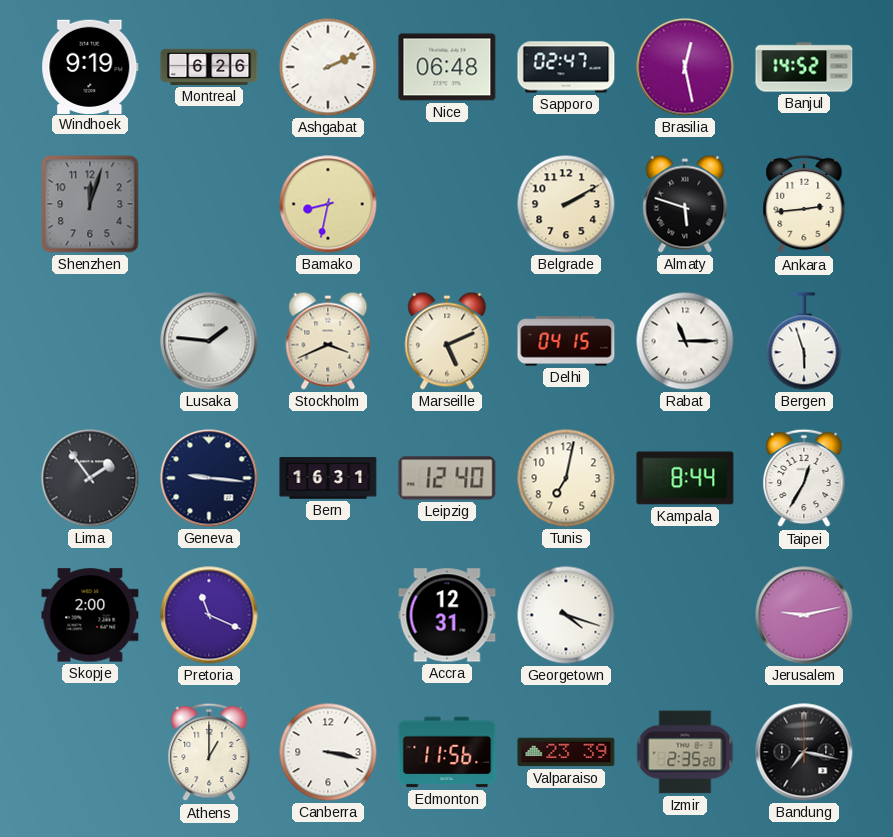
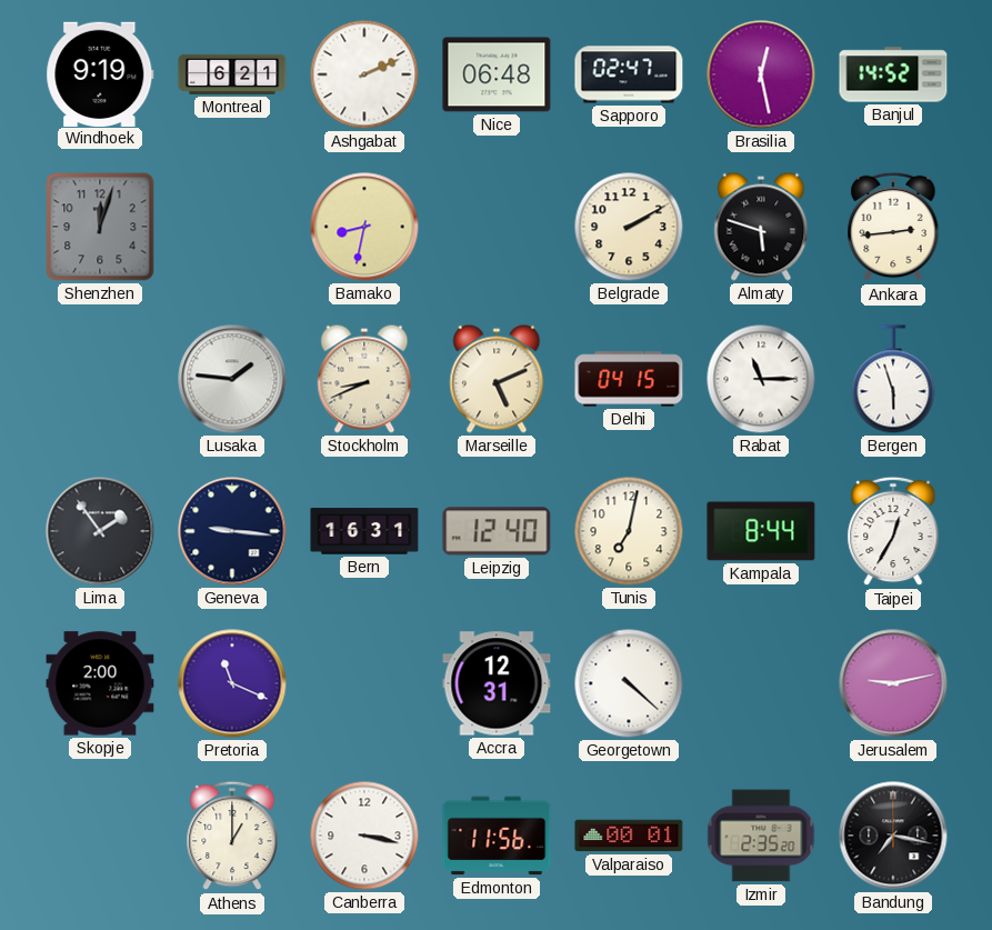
Montreal: 6:26 -> 6:21
Stockholm: 3:41 -> 8:41
Georgetown: 4:18 -> 4:22
Valparaiso: 23:39 -> 00:01
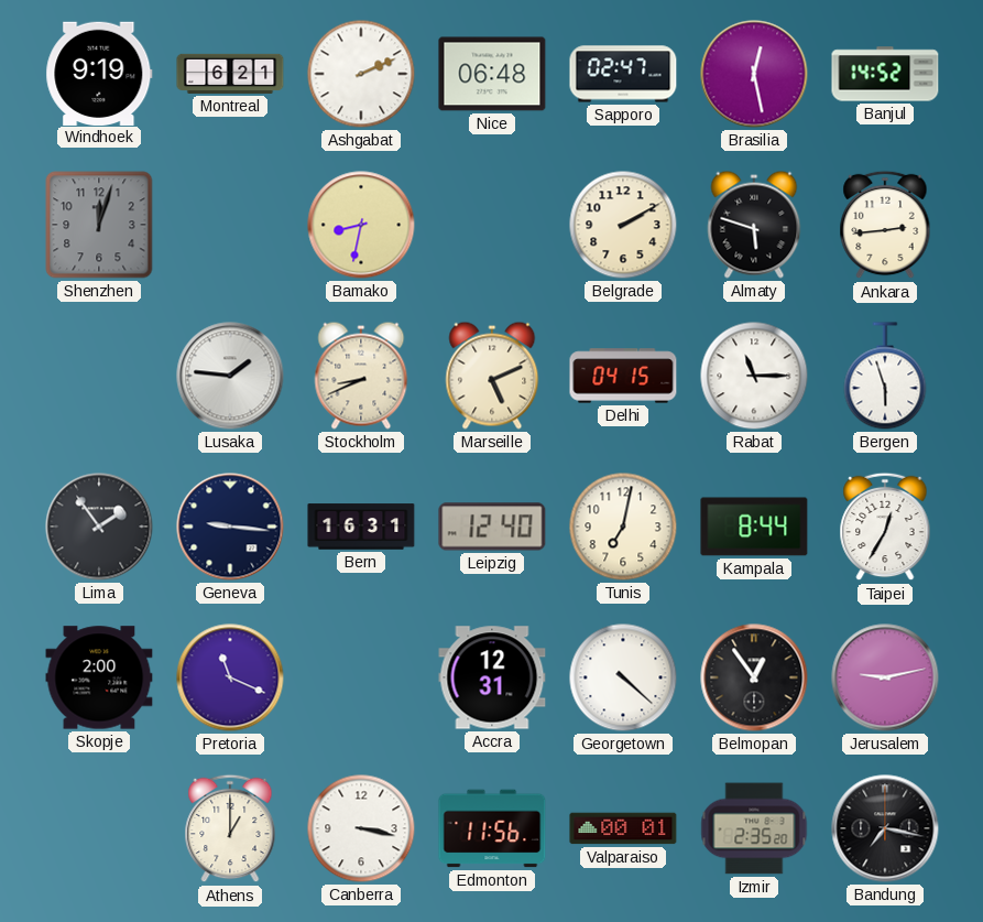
Belmopan: none -> 12:54
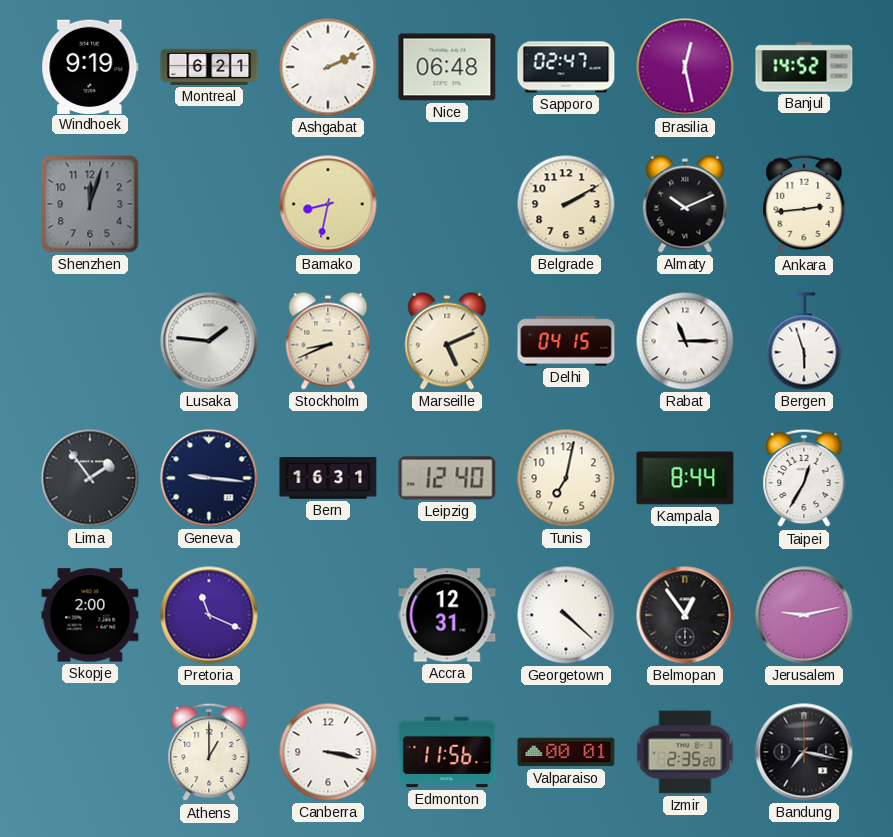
Almaty: 5:48 -> 10:11
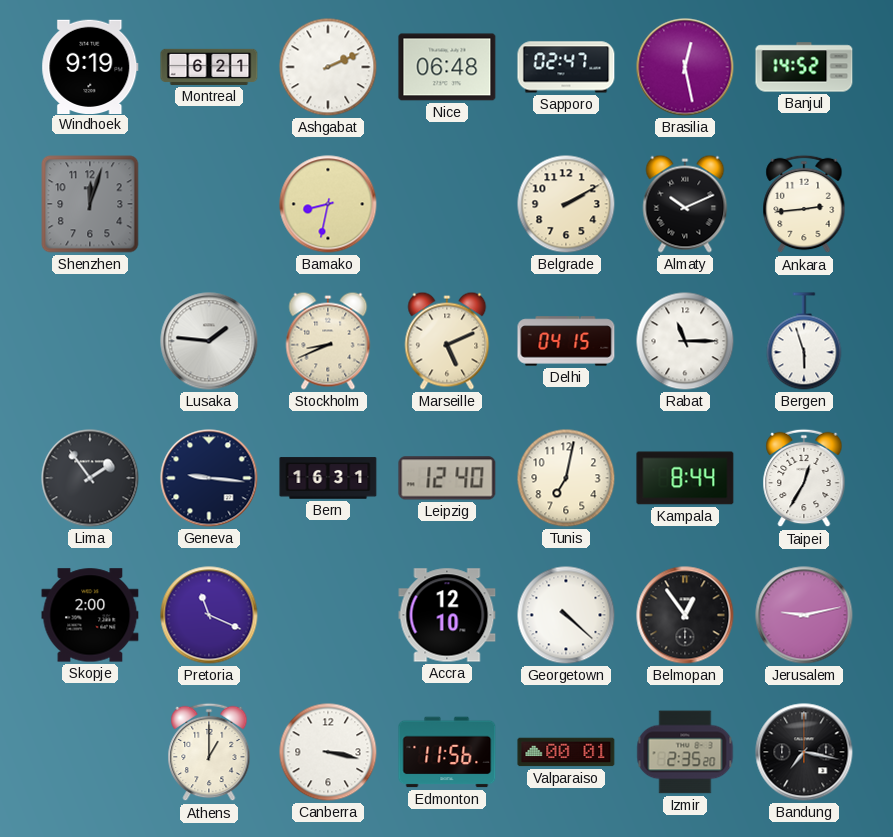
Accra: 12:31 -> 12:10
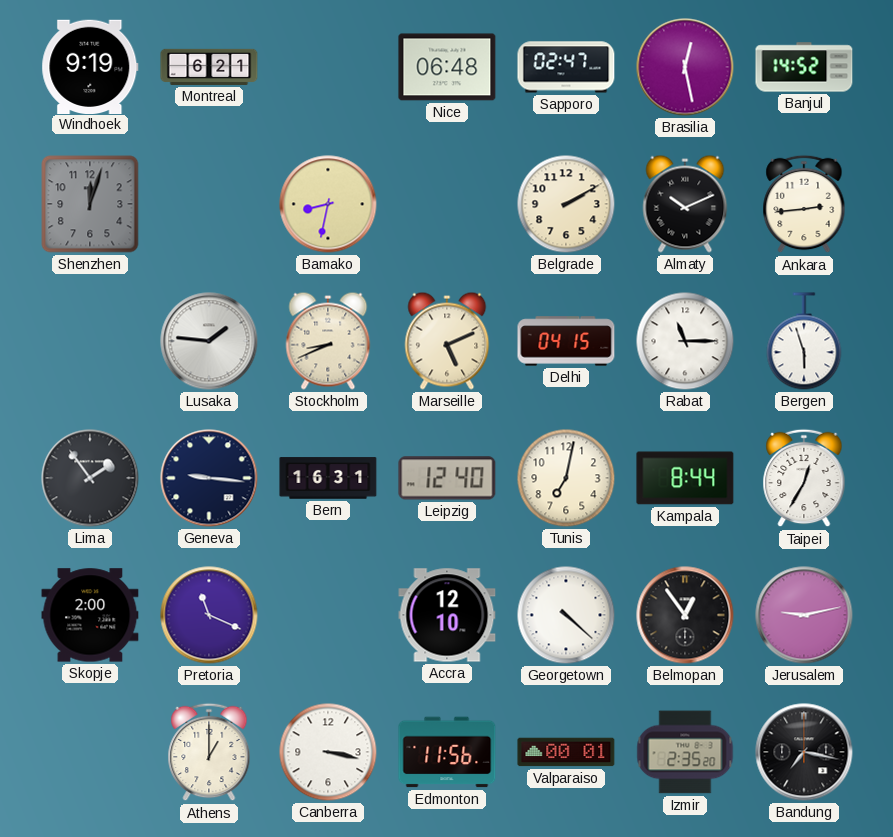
Ashgabat: 2:11 -> none
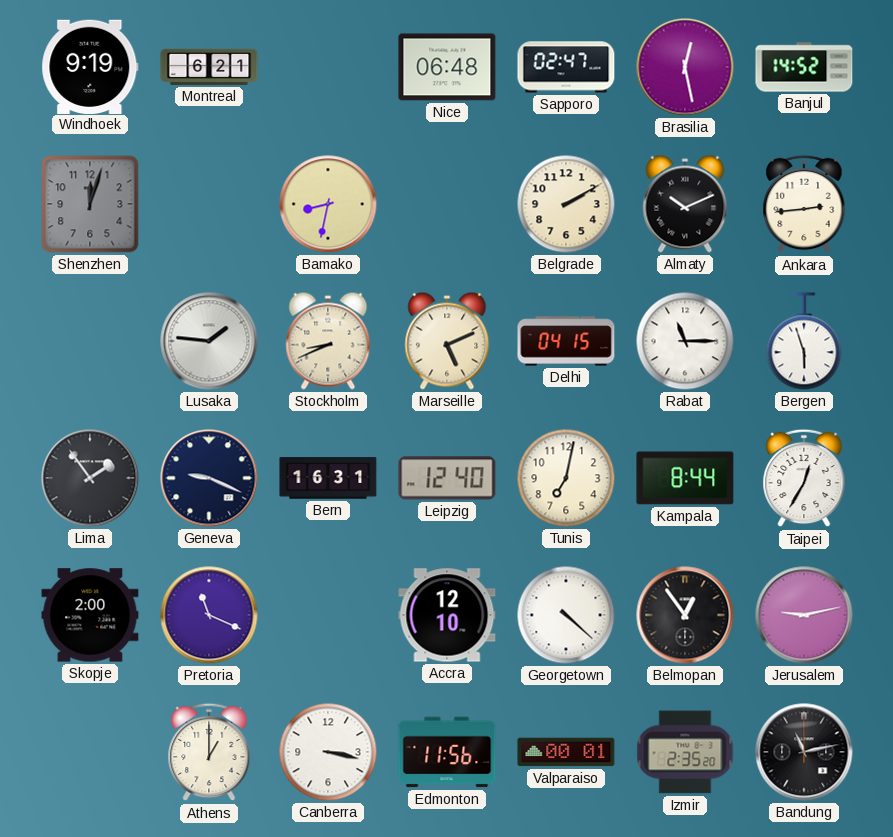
Geneva: 9:16 -> 9:19
Bandung: 7:17 -> 11:13
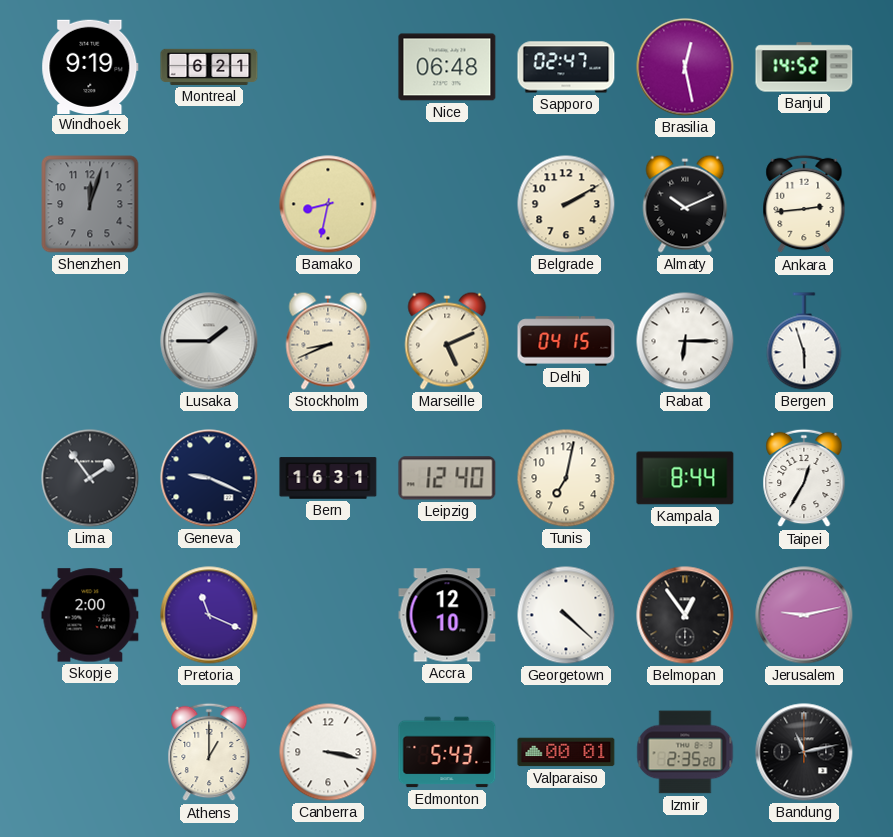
Lusaka: 1:46 -> 1:45
Rabat: 11:15 -> 6:15
Edmonton: 11:56 -> 5:43
